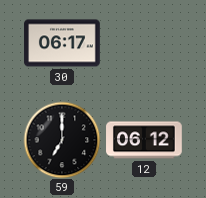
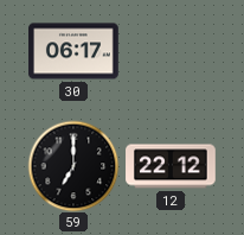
12: 06:12 -> 22:12
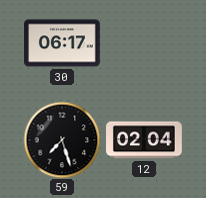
59: 7:00 -> 7:27
12: 22:12 -> 02:04
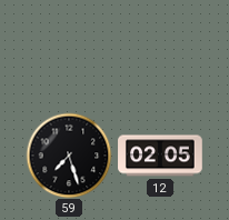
30: 06:17 -> none
12: 02:04 -> 02:05
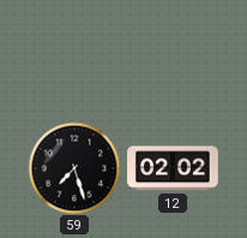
12: 02:05 -> 02:02
